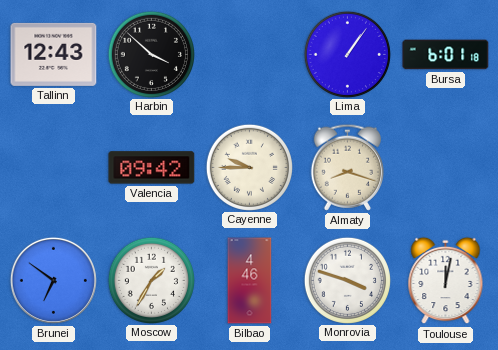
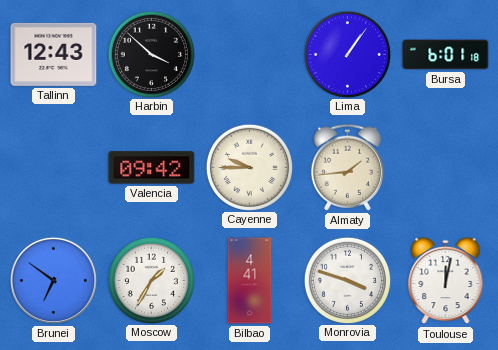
Almaty: 8:18 -> 1:44
Bilbao: 4:46 -> 4:41
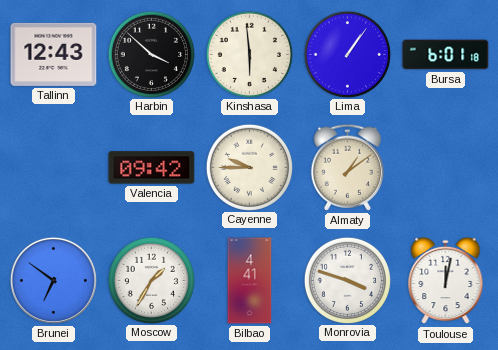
Kinshasa: none -> 5:59
Almaty: 1:44 -> 1:09
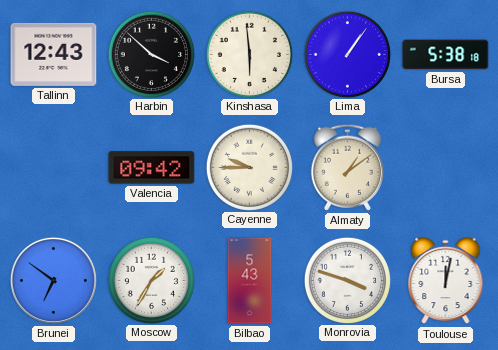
Bursa: 6:01 -> 5:38
Bilbao: 4:41 -> 5:43
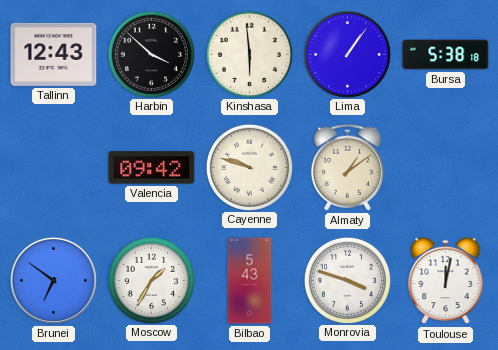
Cayenne: 9:45 -> 9:48
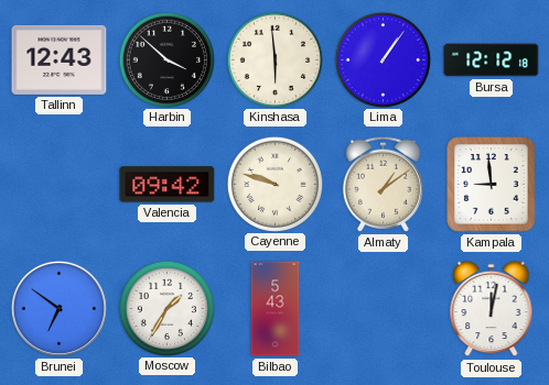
Bursa: 5:38 -> 12:12
Kampala: none -> 8:59
Monrovia: 3:48 -> none
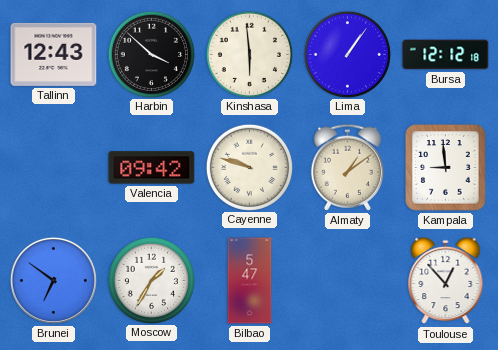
Bilbao: 5:43 -> 5:47
Toulouse: 12:02 -> 12:53
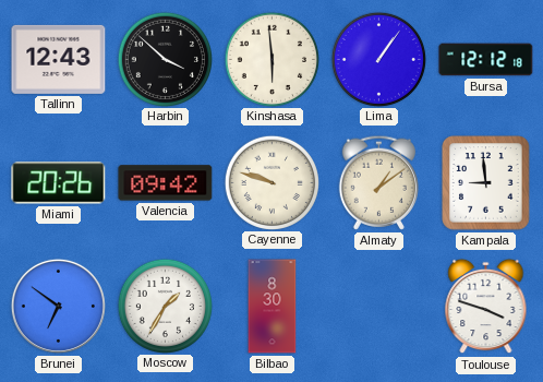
Miami: none -> 20:26
Bilbao: 5:47 -> 8:30
Toulouse: 12:53 -> 3:48
